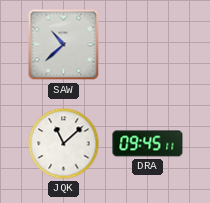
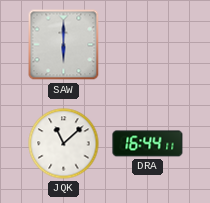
SAW: 10:38 -> 6:00
DRA: 09:45 -> 16:44
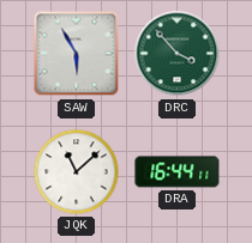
SAW: 6:00 -> 5:55
DRC: none -> 3:53
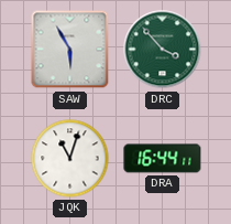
JQK: 11:08 -> 11:03
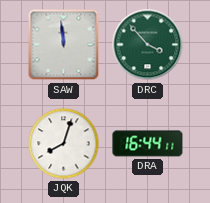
SAW: 5:55 -> 11:59
JQK: 11:03 -> 8:03
